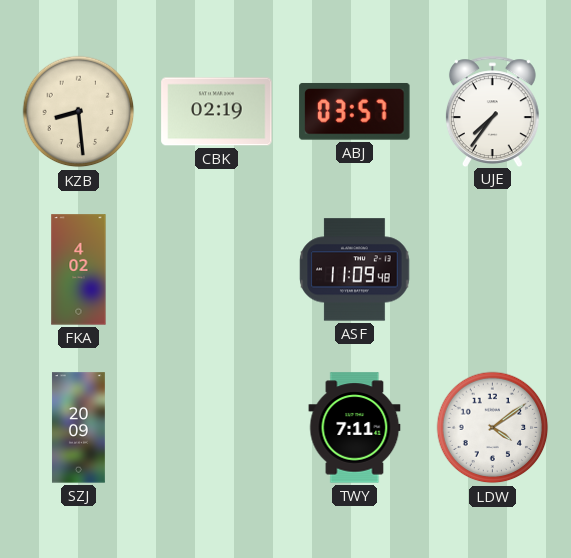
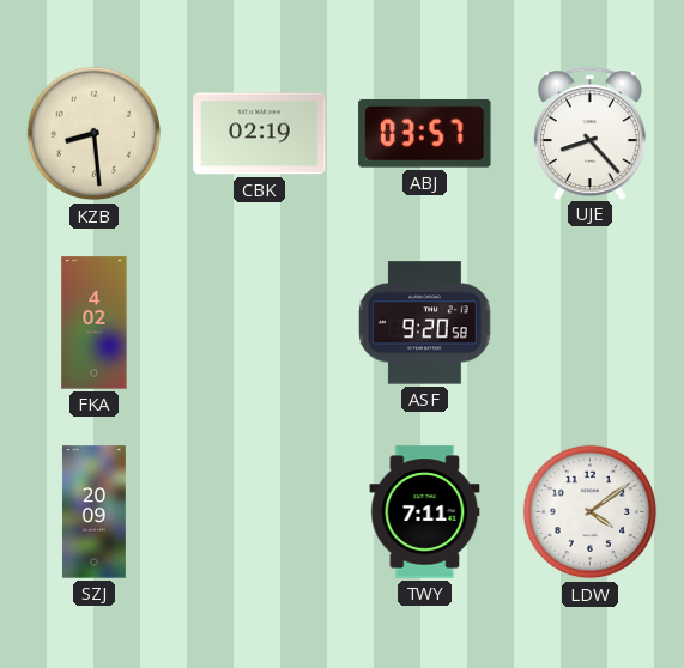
UJE: 7:36 -> 8:23
ASF: 11:09 -> 9:20
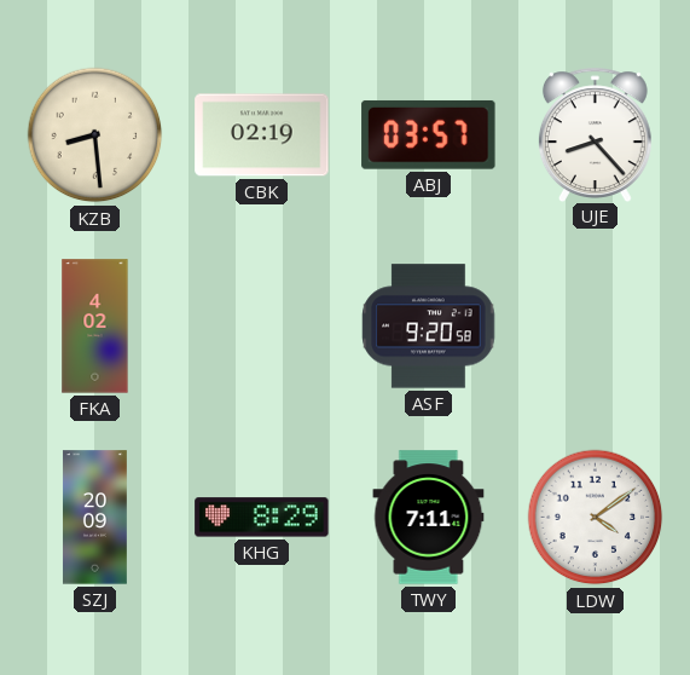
KHG: none -> 8:29
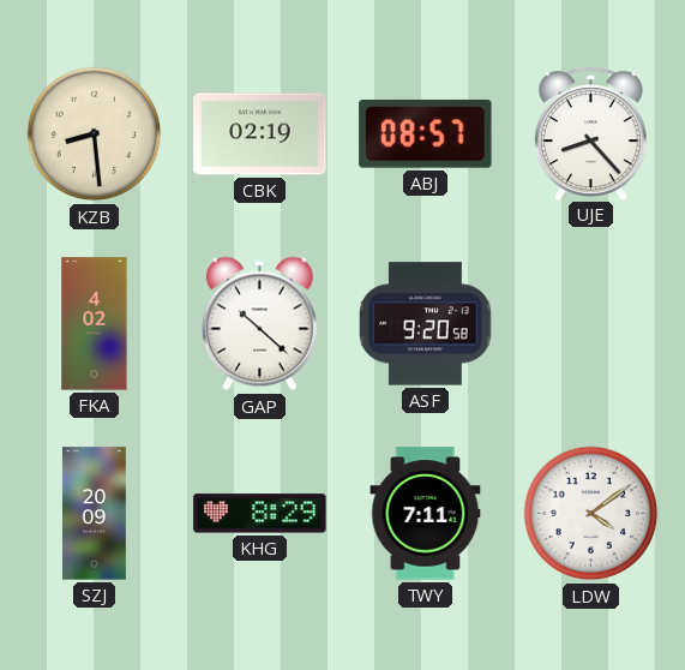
ABJ: 03:57 -> 08:57
GAP: none -> 10:22
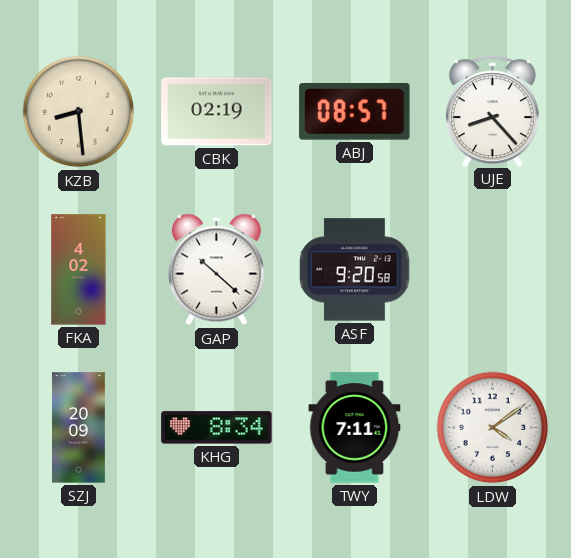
KHG: 8:29 -> 8:34
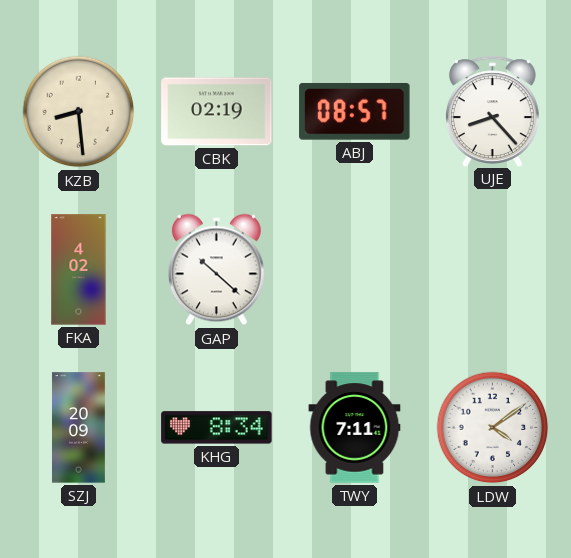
ASF: 9:20 -> none
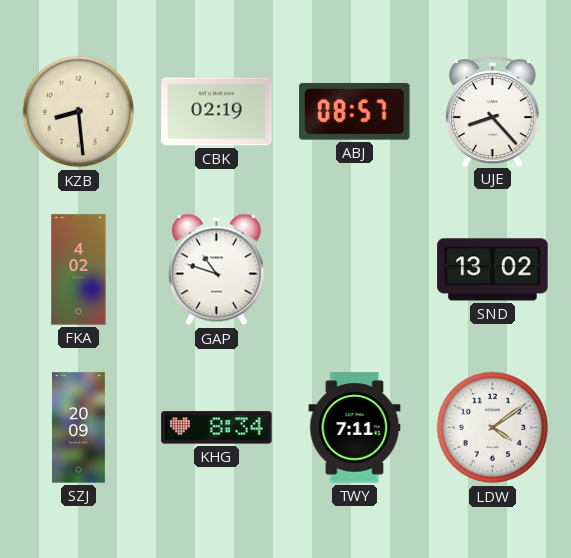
GAP: 10:22 -> 10:48
SND: none -> 13:02
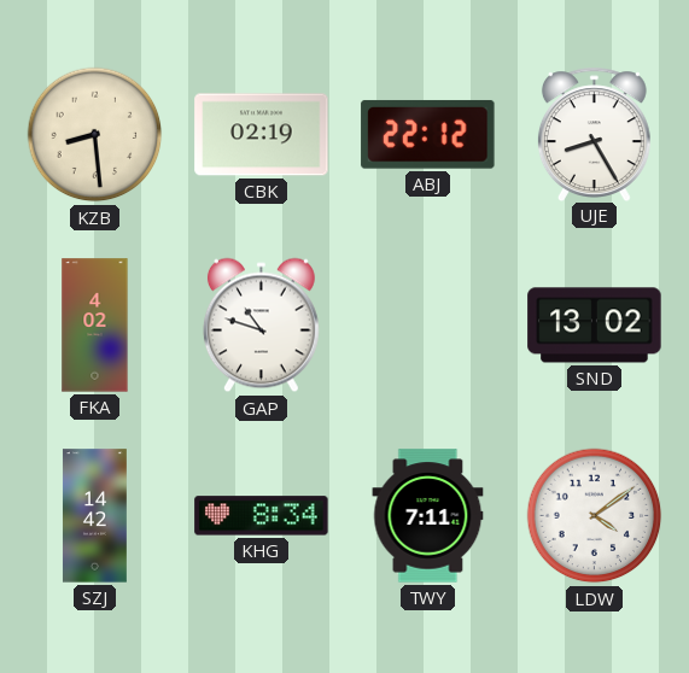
ABJ: 08:57 -> 22:12
UJE: 8:23 -> 8:25
SZJ: 20:09 -> 14:42
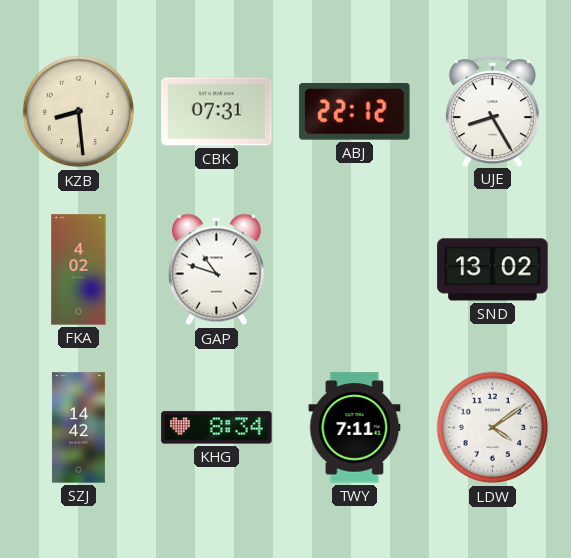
CBK: 02:19 -> 07:31
